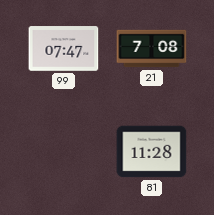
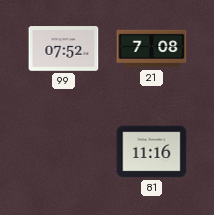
99: 07:47 -> 07:52
81: 11:28 -> 11:16
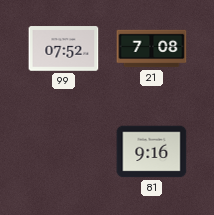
81: 11:16 -> 9:16
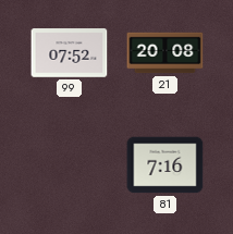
21: 7:08 -> 20:08
81: 9:16 -> 7:16
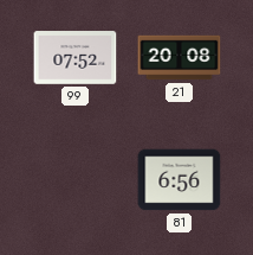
81: 7:16 -> 6:56
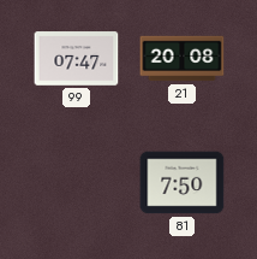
99: 07:52 -> 07:47
81: 6:56 -> 7:50
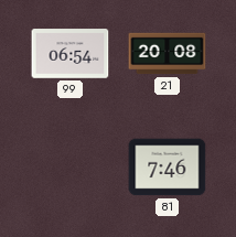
99: 07:47 -> 06:54
81: 7:50 -> 7:46
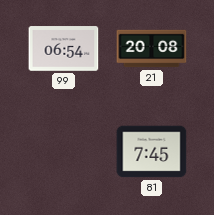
81: 7:46 -> 7:45
